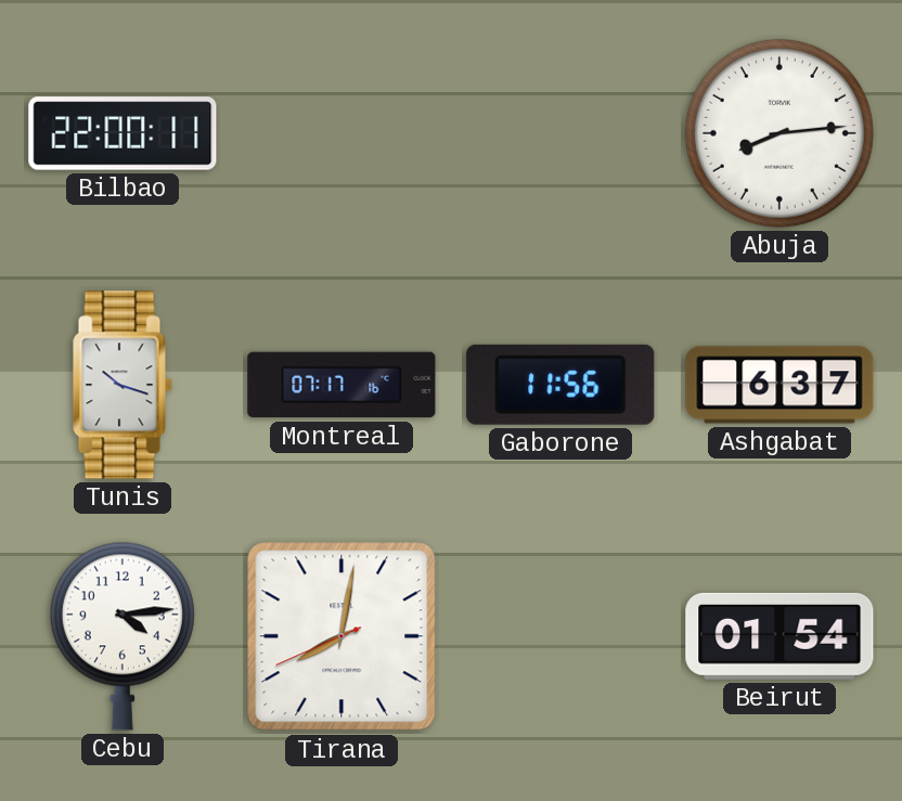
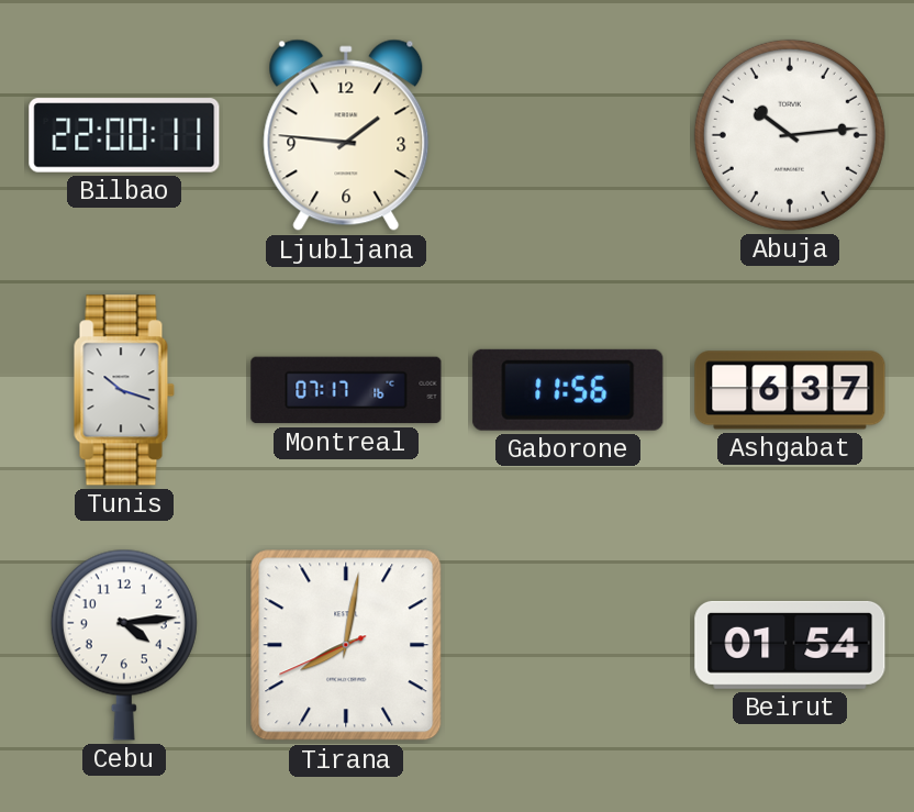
Ljubljana: none -> 1:46
Abuja: 8:14 -> 10:14
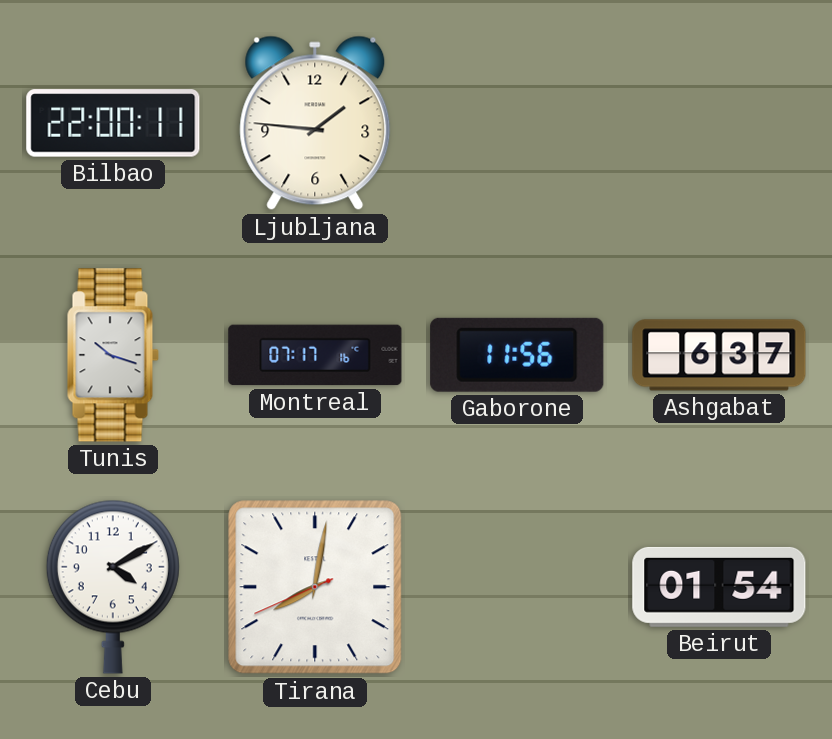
Abuja: 10:14 -> none
Cebu: 4:14 -> 4:10
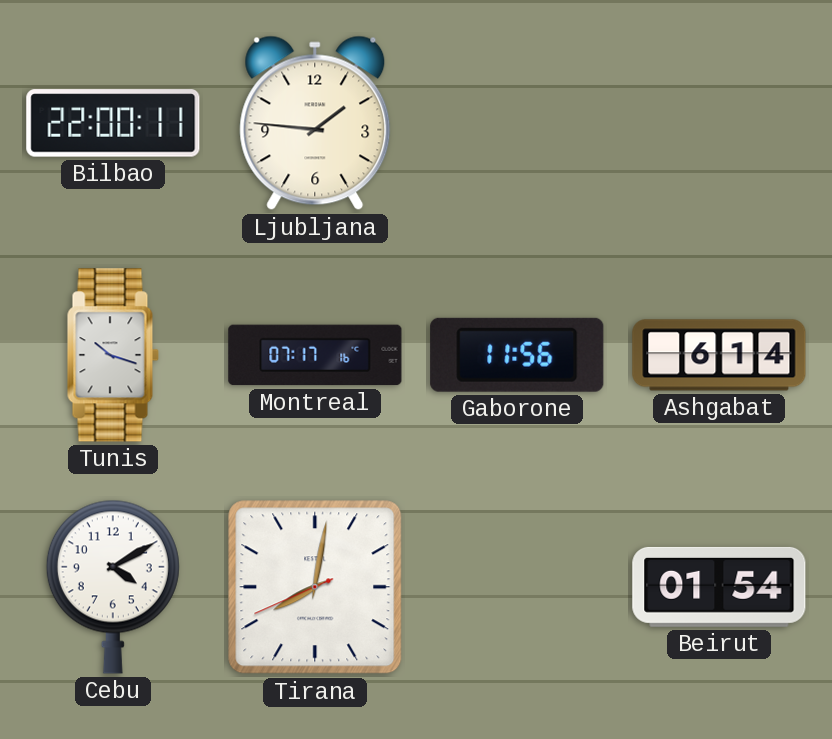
Ashgabat: 6:37 -> 6:14
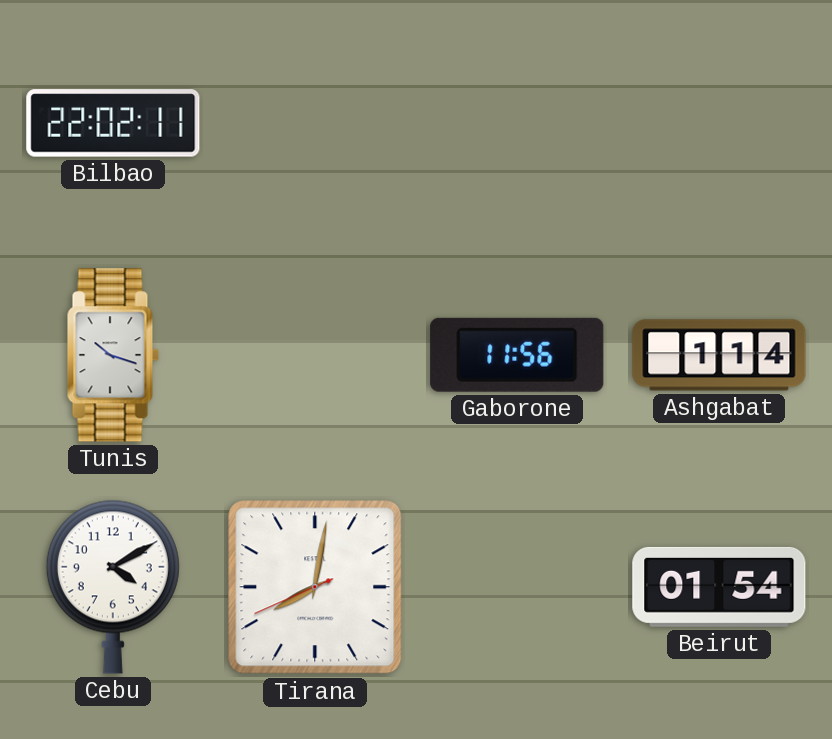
Bilbao: 22:00 -> 22:02
Ljubljana: 1:46 -> none
Montreal: 07:17 -> none
Ashgabat: 6:14 -> 1:14
